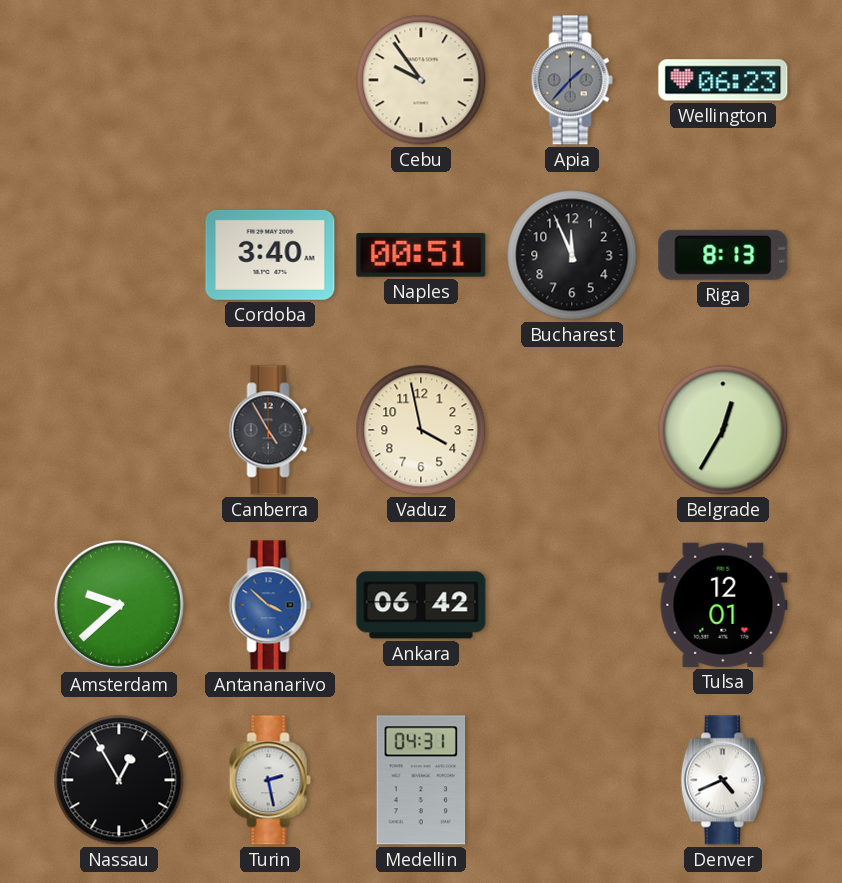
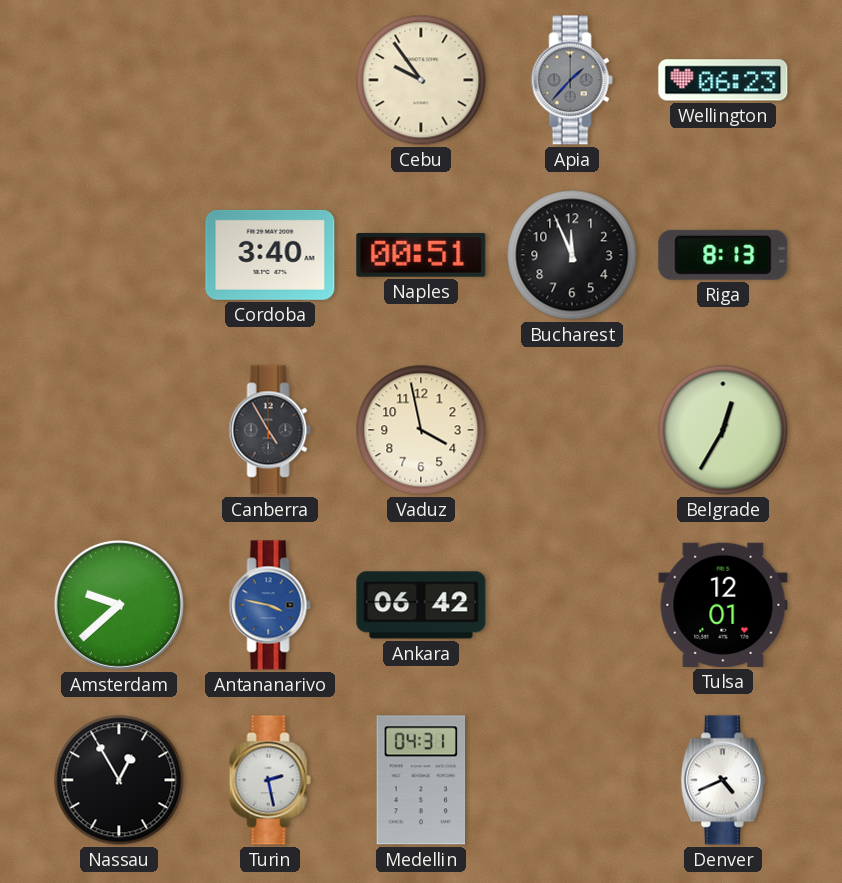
Antananarivo: 3:52 -> 3:47
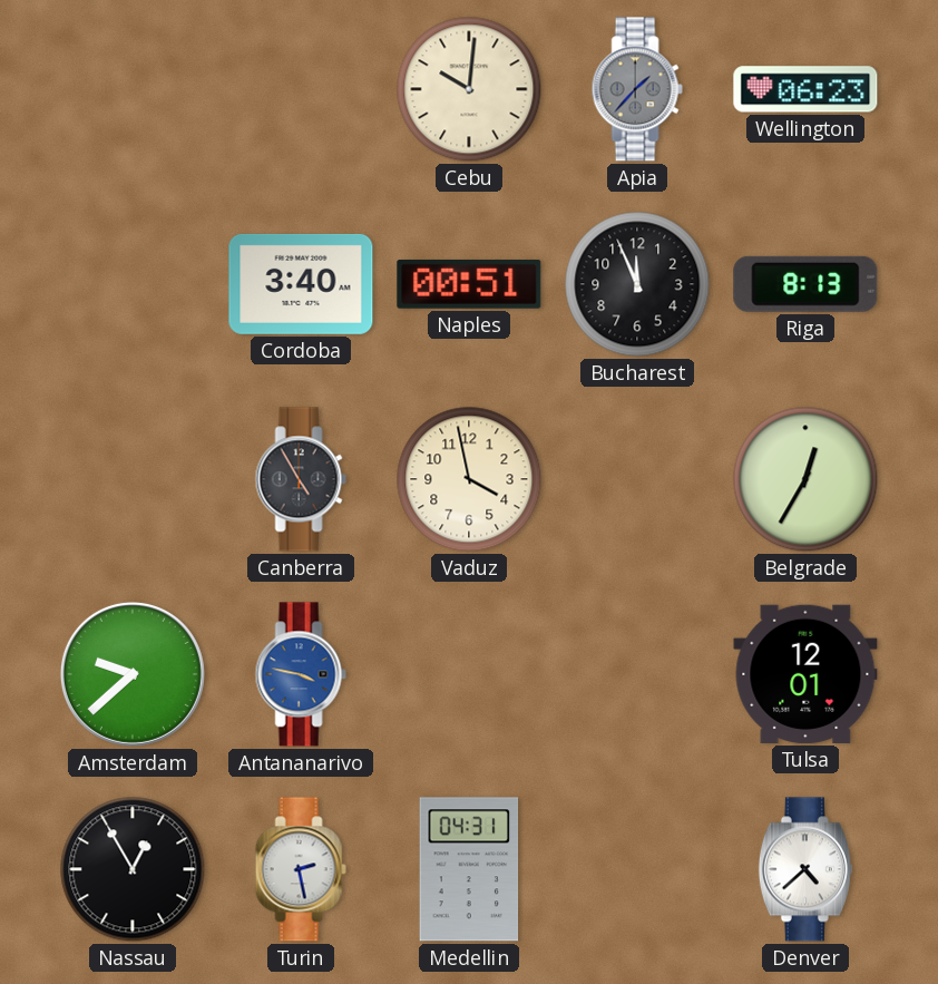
Cebu: 9:54 -> 10:01
Ankara: 06:42 -> none
Denver: 4:41 -> 4:38
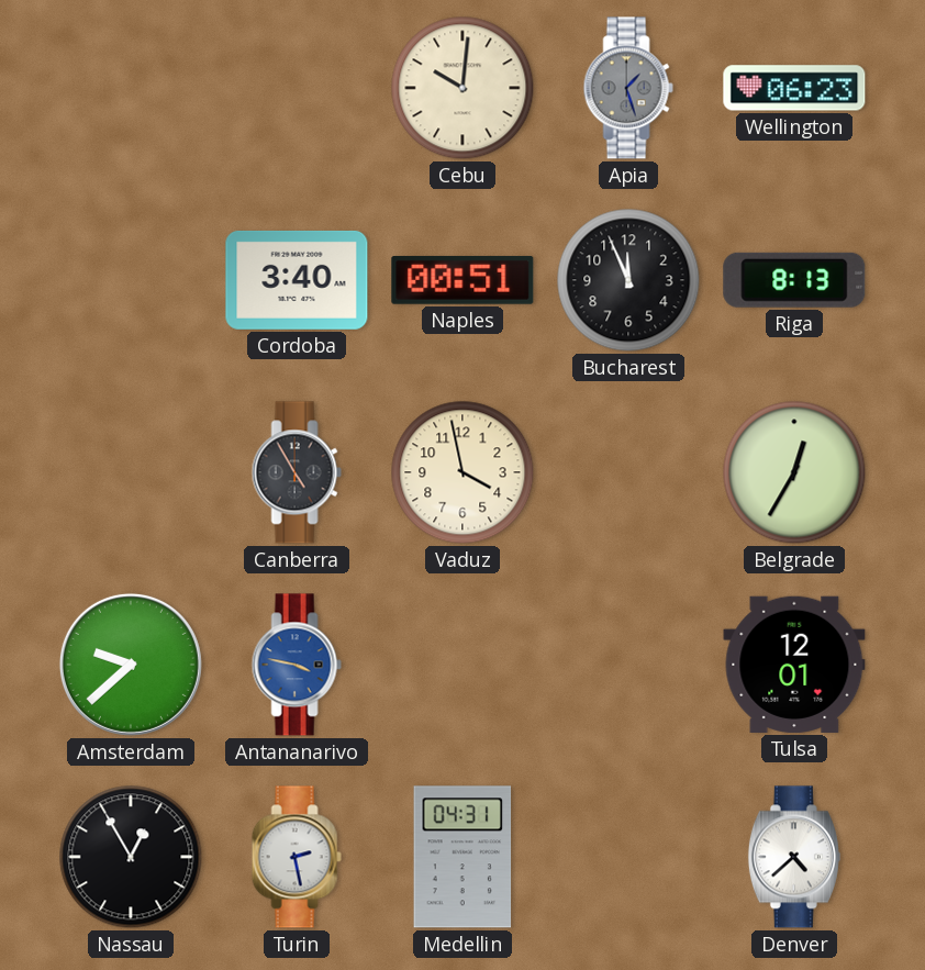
Apia: 1:37 -> 1:27
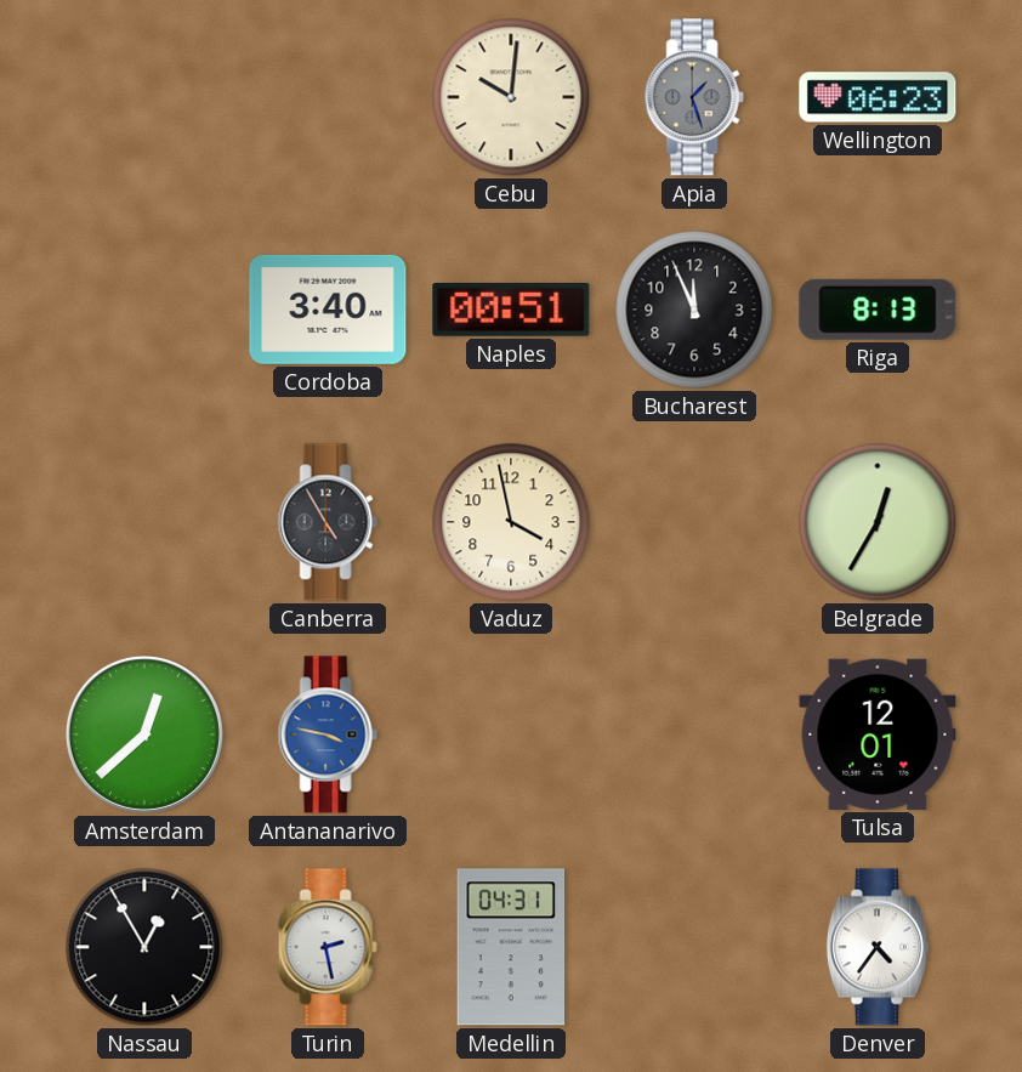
Amsterdam: 9:38 -> 12:38
Denver: 4:38 -> 4:36
